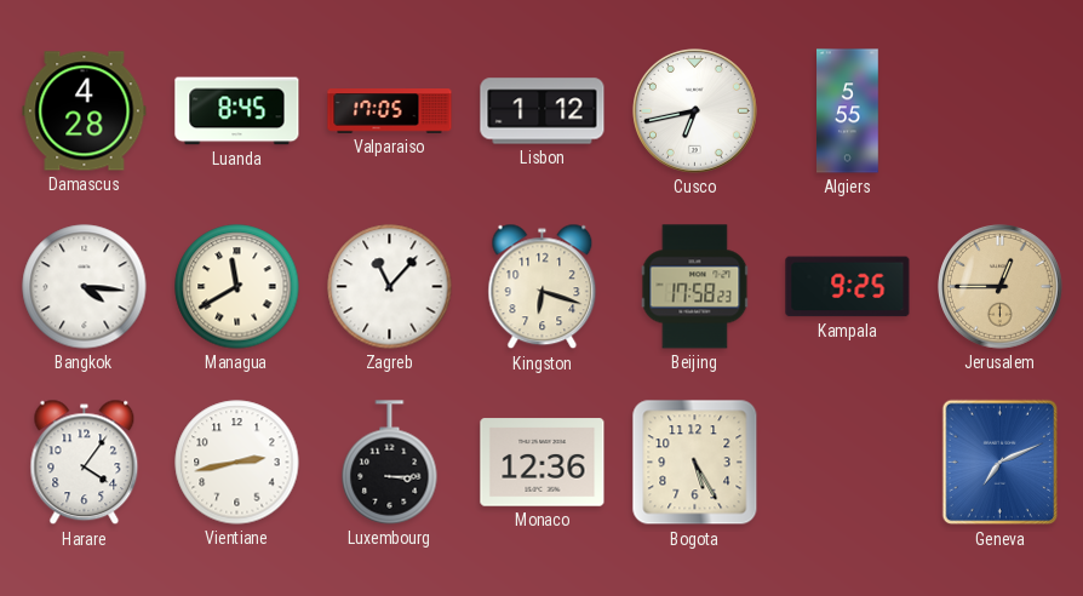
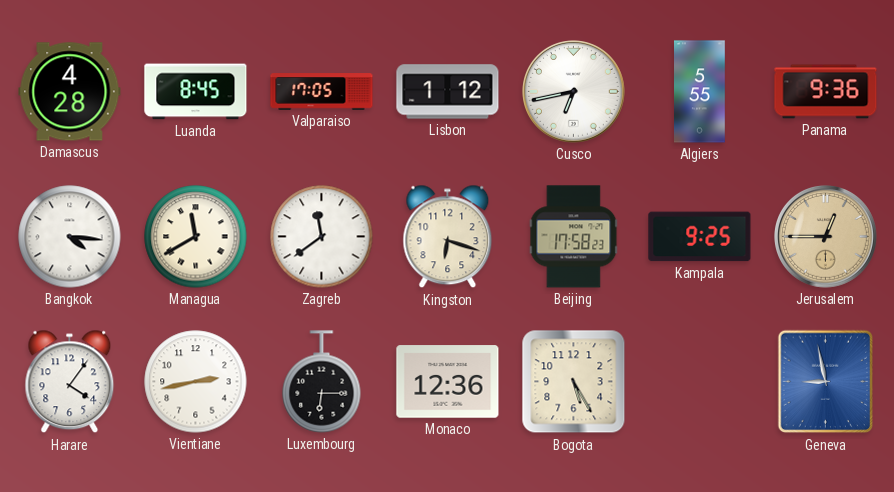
Panama: none -> 9:36
Zagreb: 11:07 -> 11:39
Luxembourg: 3:15 -> 6:15
Geneva: 7:11 -> 8:58
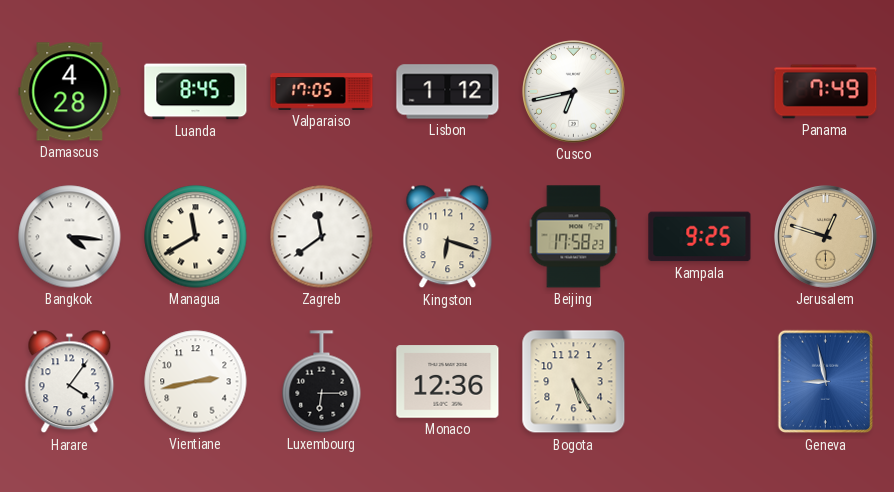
Algiers: 5:55 -> none
Panama: 9:36 -> 7:49
Jerusalem: 12:45 -> 12:48
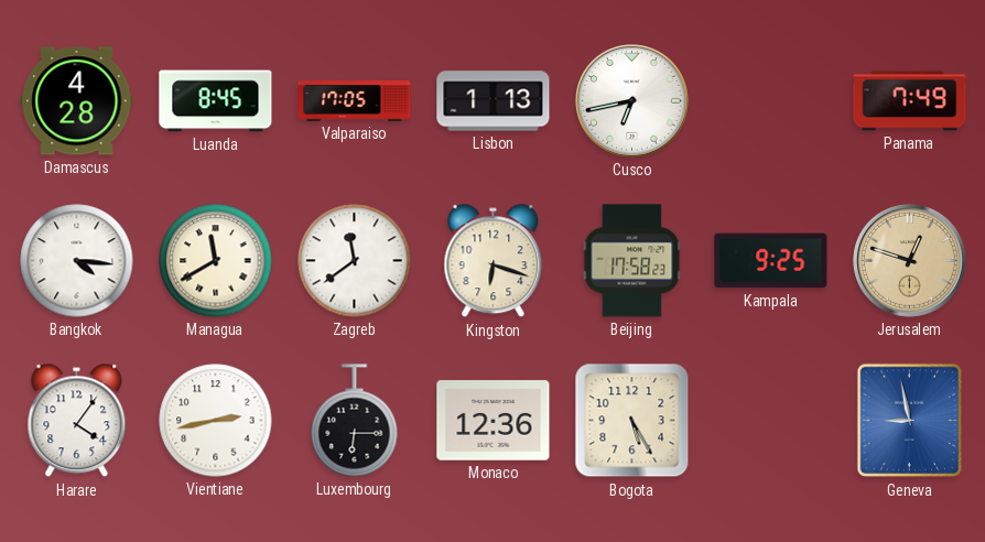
Lisbon: 1:12 -> 1:13
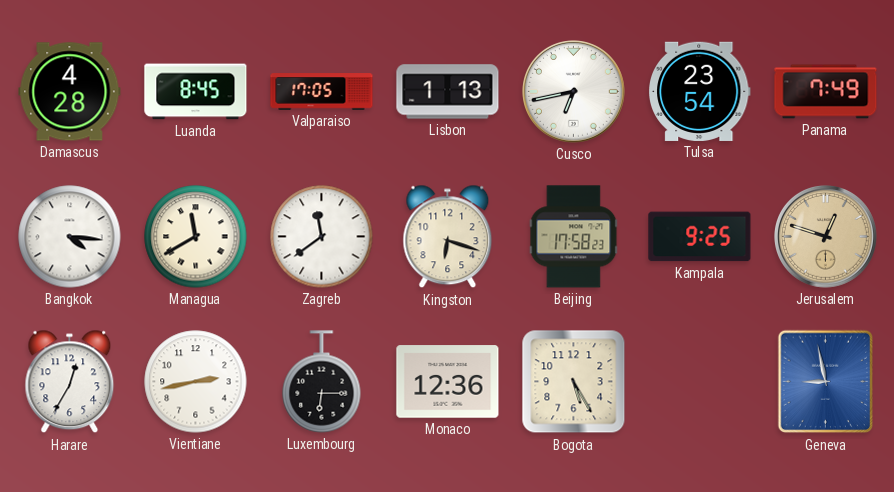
Tulsa: none -> 23:54
Harare: 4:06 -> 12:35
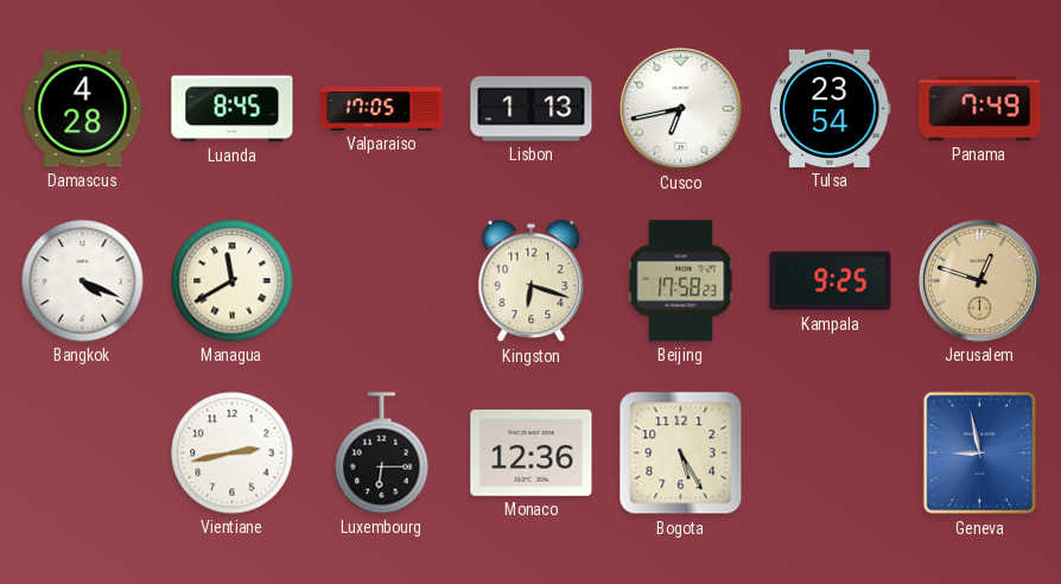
Bangkok: 4:16 -> 4:19
Zagreb: 11:39 -> none
Harare: 12:35 -> none
